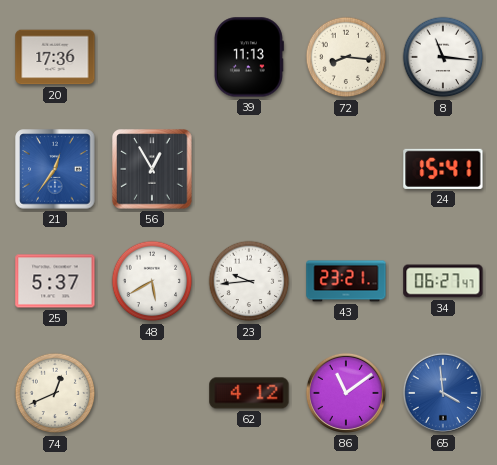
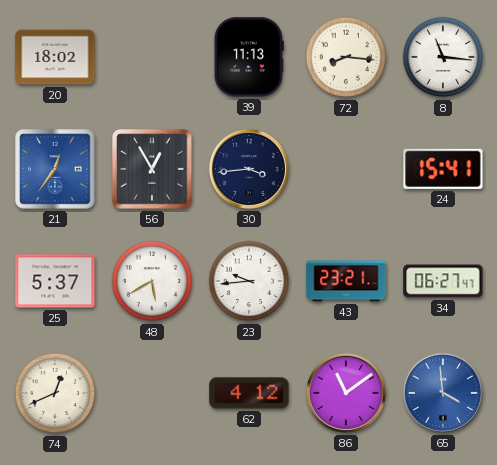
20: 17:36 -> 18:02
30: none -> 3:44
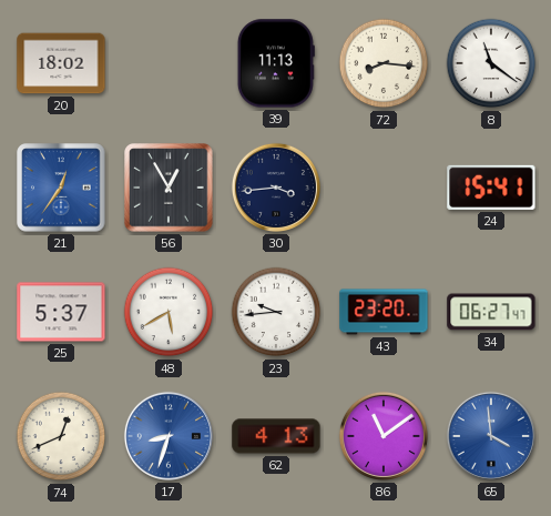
8: 11:16 -> 11:21
43: 23:21 -> 23:20
17: none -> 8:33
62: 4:12 -> 4:13
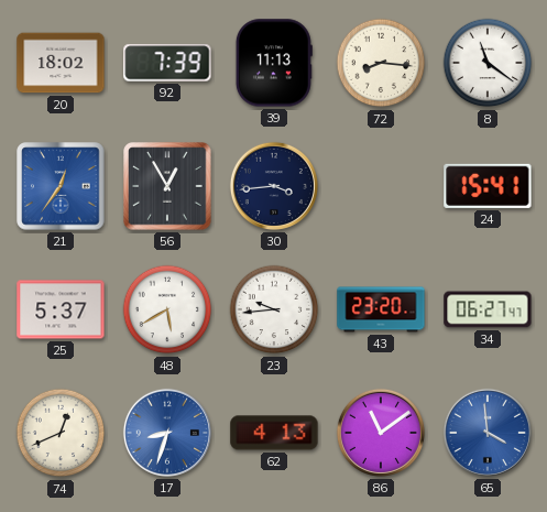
92: none -> 7:39
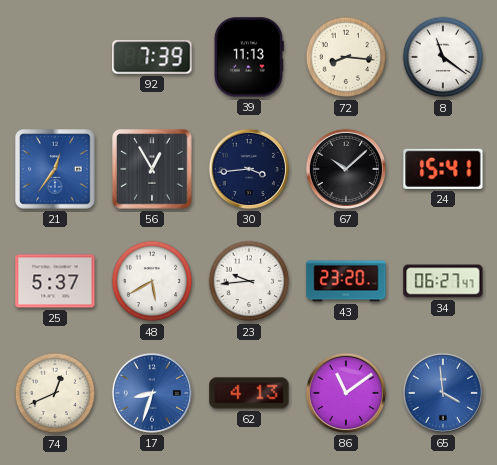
20: 18:02 -> none
67: none -> 10:08
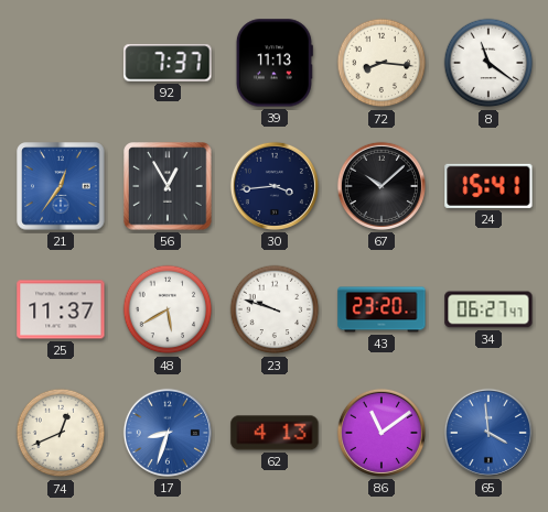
92: 7:39 -> 7:37
25: 5:37 -> 11:37
23: 9:44 -> 9:48
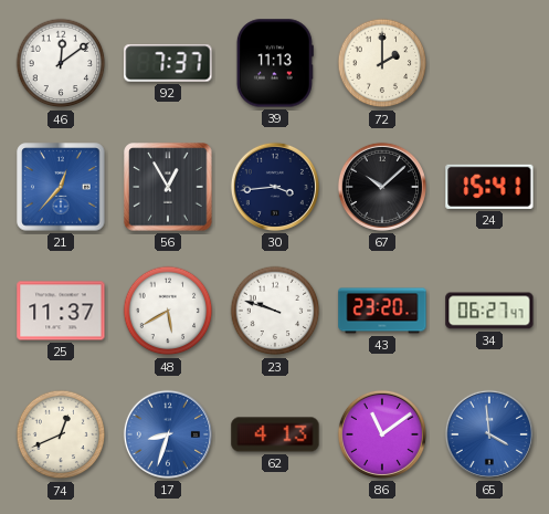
46: none -> 12:09
72: 8:16 -> 2:00
8: 11:21 -> none
21: 12:36 -> 12:37
